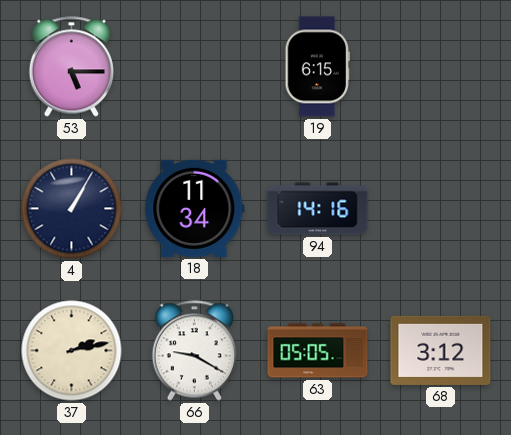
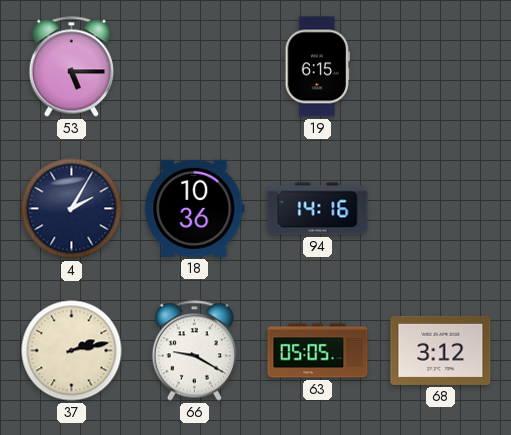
4: 1:05 -> 2:05
18: 11:34 -> 10:36
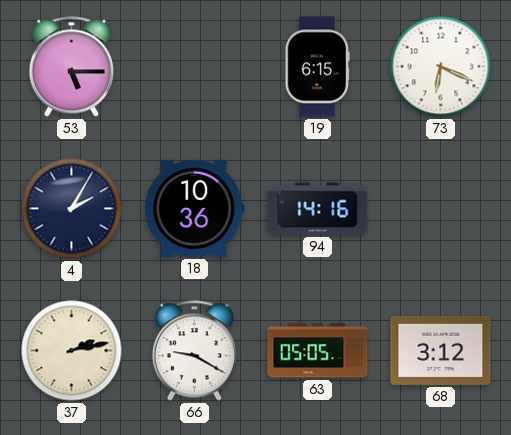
73: none -> 6:19
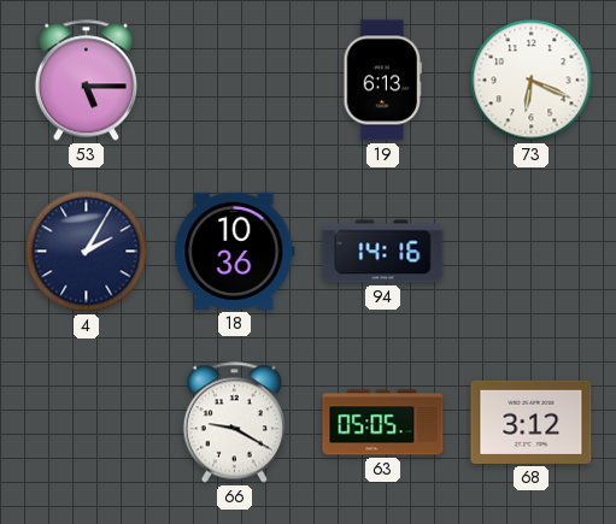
19: 6:15 -> 6:13
37: 2:13 -> none
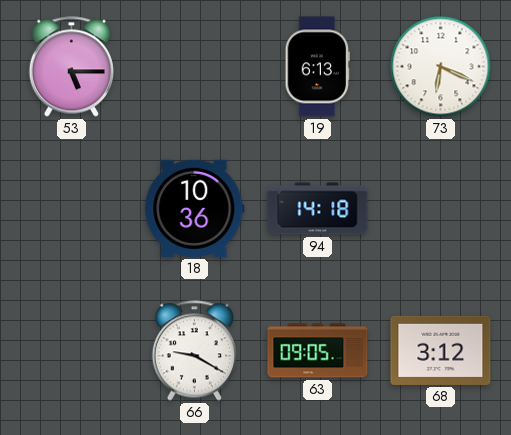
4: 2:05 -> none
94: 14:16 -> 14:18
63: 05:05 -> 09:05
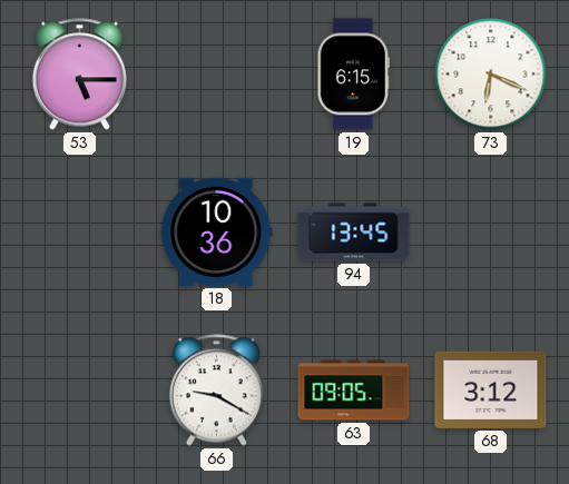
19: 6:13 -> 6:15
94: 14:18 -> 13:45
